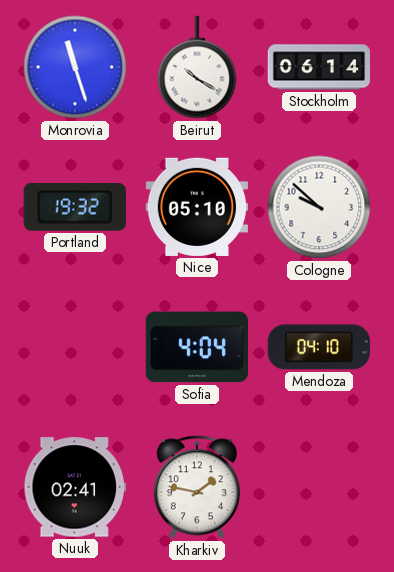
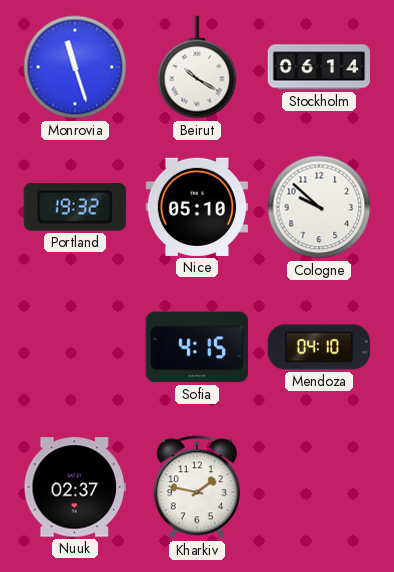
Sofia: 4:04 -> 4:15
Nuuk: 02:41 -> 02:37
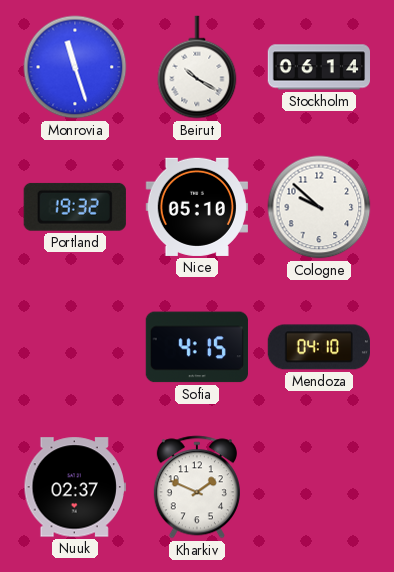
Kharkiv: 1:47 -> 1:49
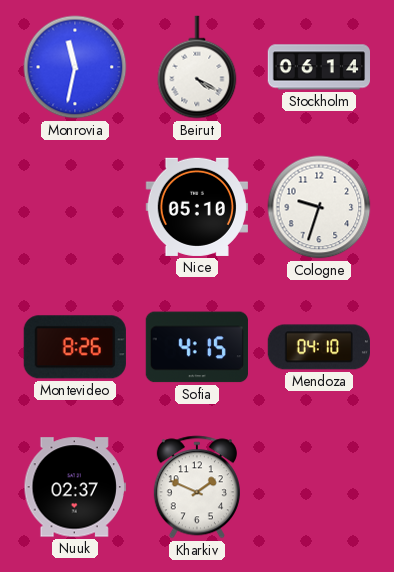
Monrovia: 11:27 -> 11:32
Beirut: 10:20 -> 4:20
Portland: 19:32 -> none
Cologne: 9:52 -> 9:33
Montevideo: none -> 8:26
